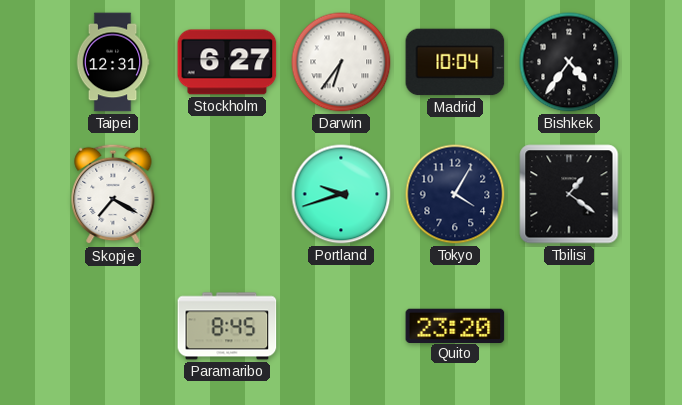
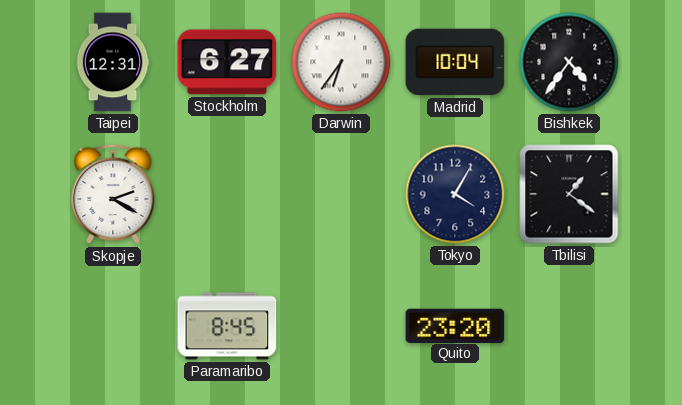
Skopje: 7:20 -> 2:20
Portland: 9:42 -> none
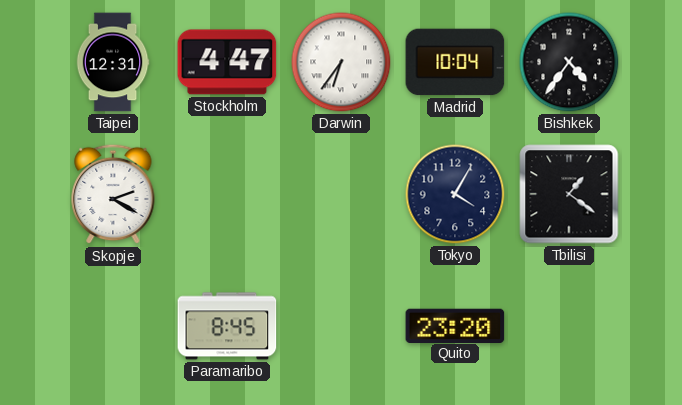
Stockholm: 6:27 -> 4:47
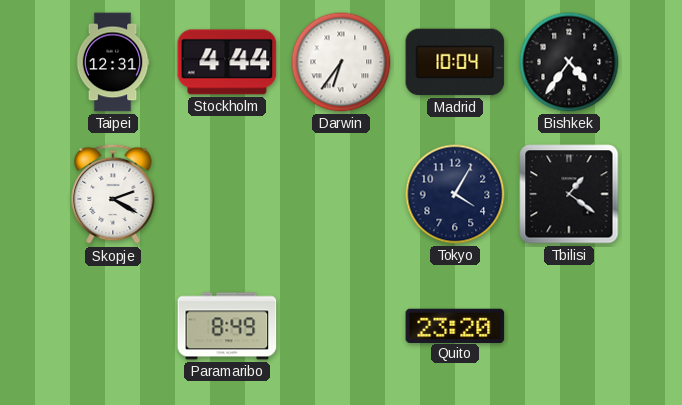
Stockholm: 4:47 -> 4:44
Paramaribo: 8:45 -> 8:49
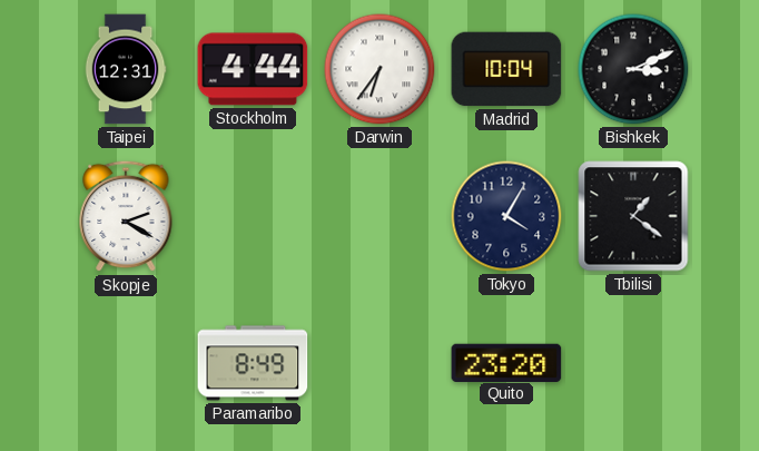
Bishkek: 4:36 -> 3:11
